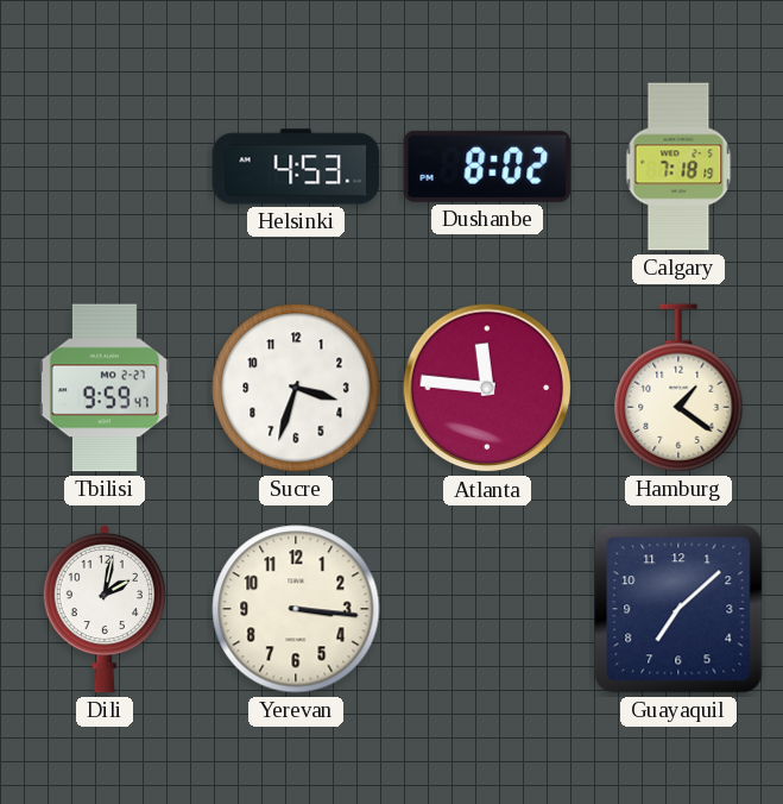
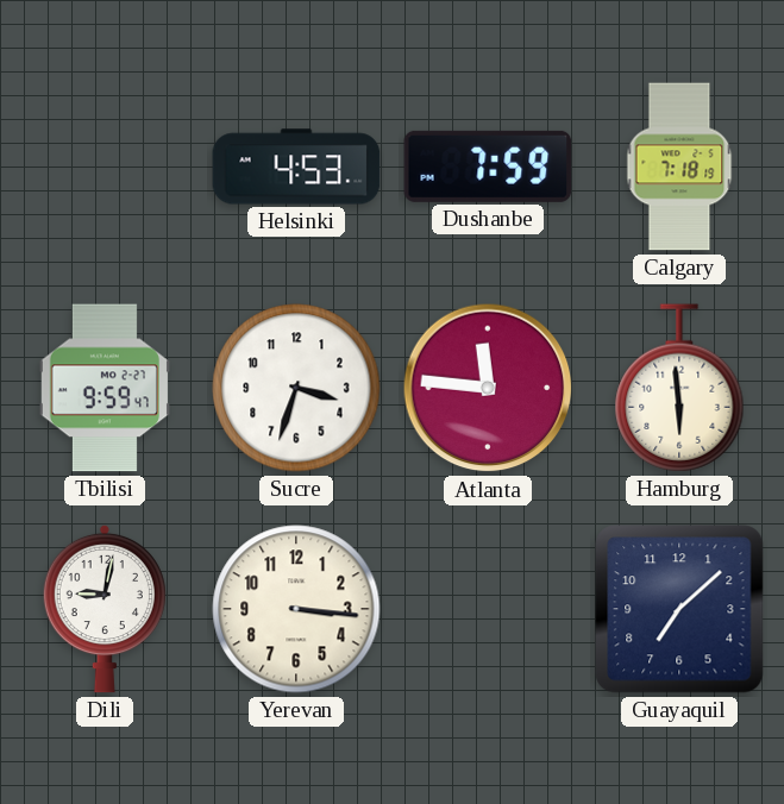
Dushanbe: 8:02 -> 7:59
Hamburg: 1:21 -> 5:59
Dili: 2:02 -> 9:02
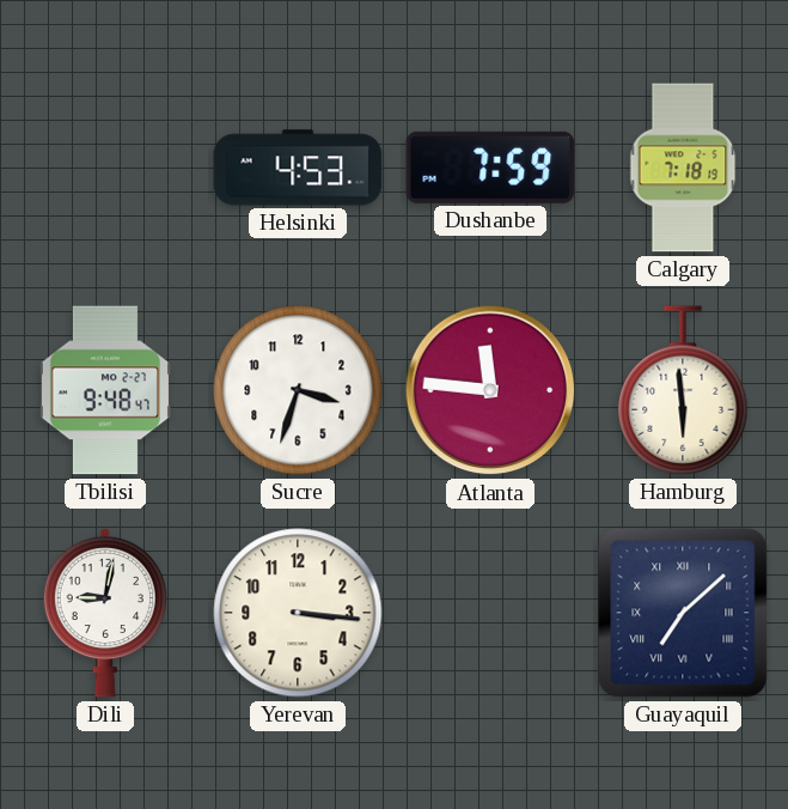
Tbilisi: 9:59 -> 9:48
Guayaquil numerals: Arabic -> Roman
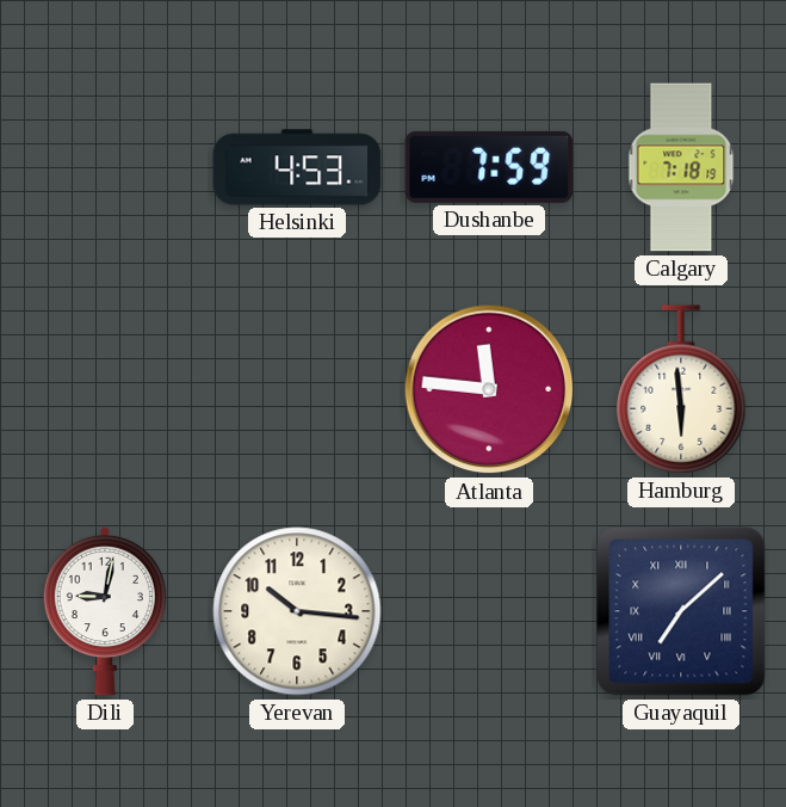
Tbilisi: 9:48 -> none
Sucre: 3:33 -> none
Yerevan: 3:16 -> 10:16
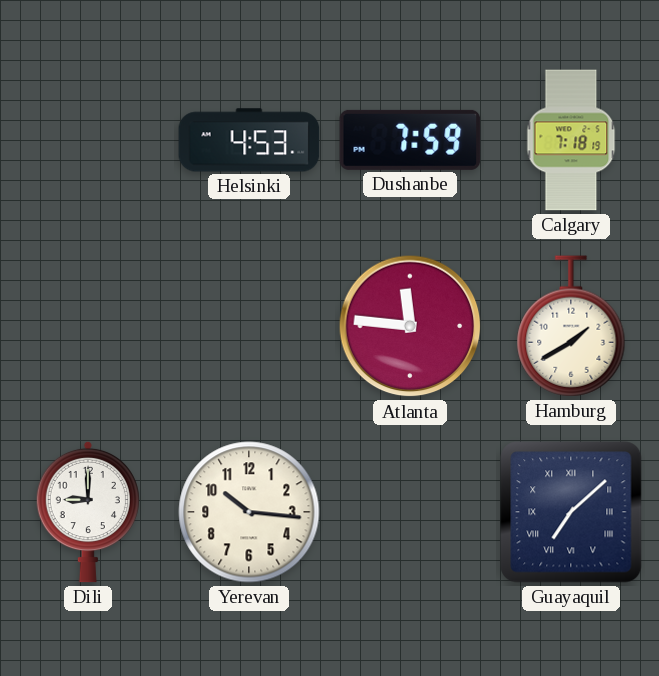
Hamburg: 5:59 -> 1:40
Dili: 9:02 -> 9:00
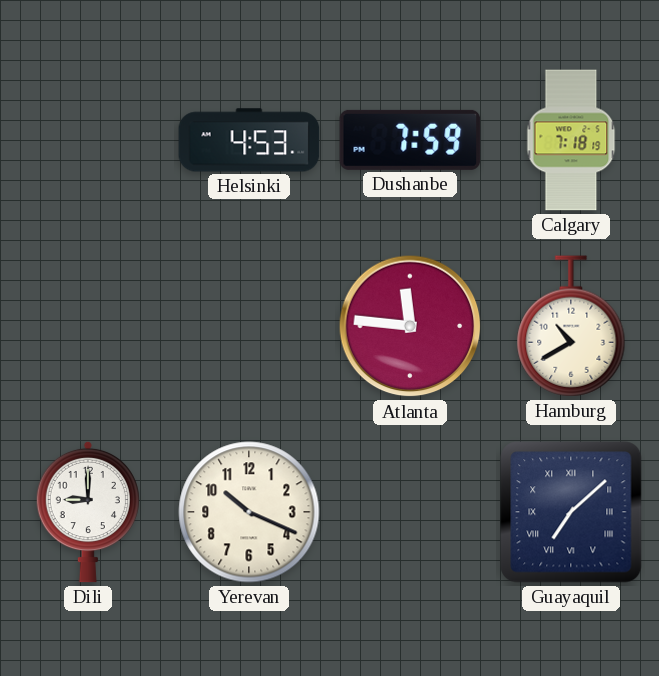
Hamburg: 1:40 -> 10:40
Yerevan: 10:16 -> 10:19
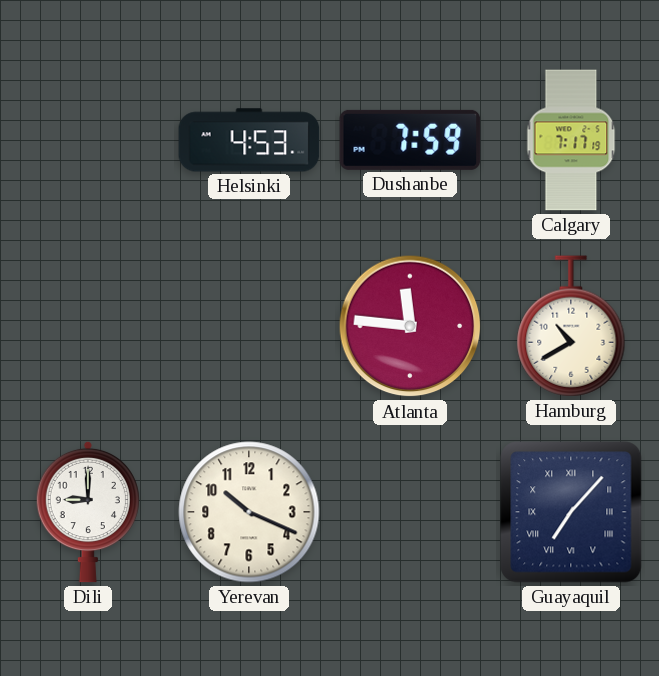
Calgary: 7:18 -> 7:17
Guayaquil: 7:08 -> 7:07
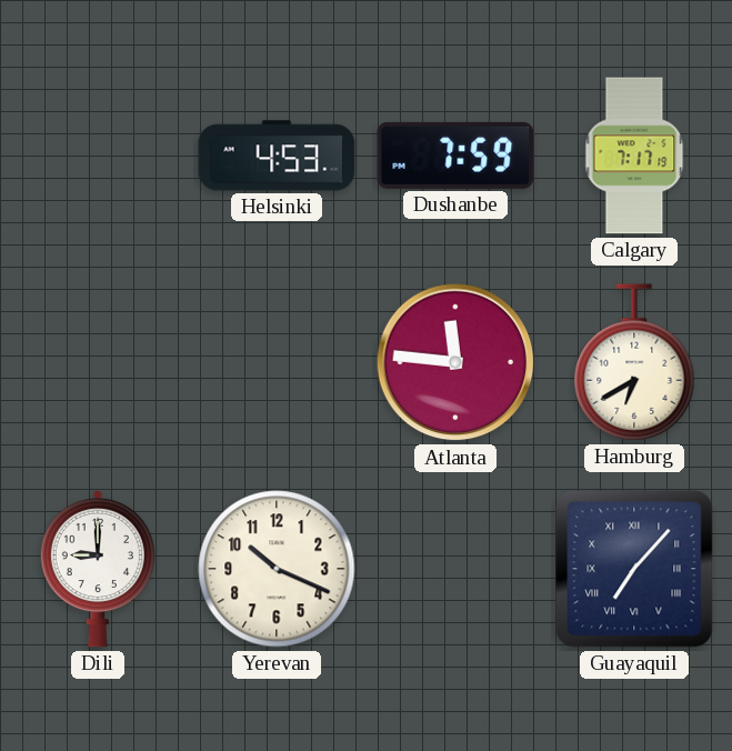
Hamburg: 10:40 -> 6:40
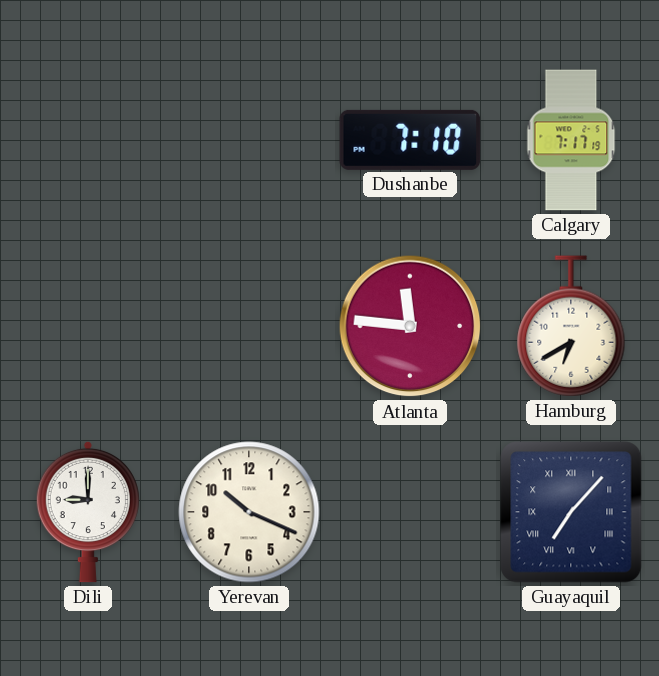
Helsinki: 4:53 -> none
Dushanbe: 7:59 -> 7:10
